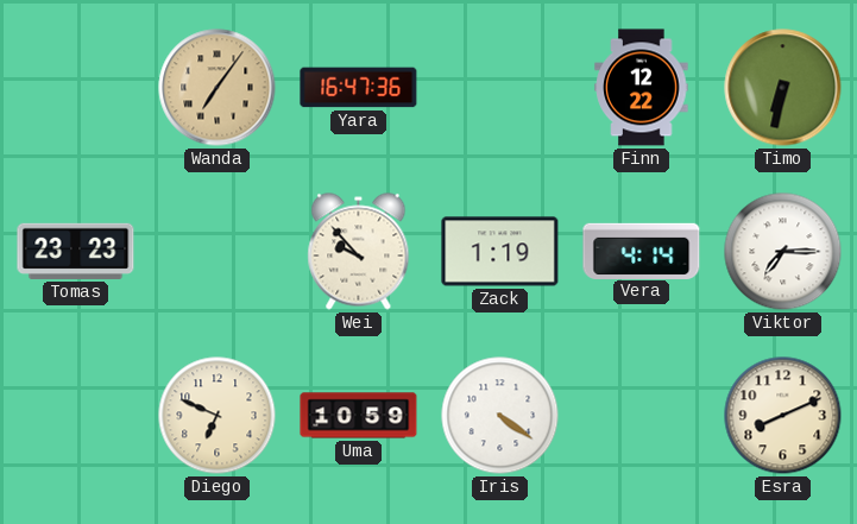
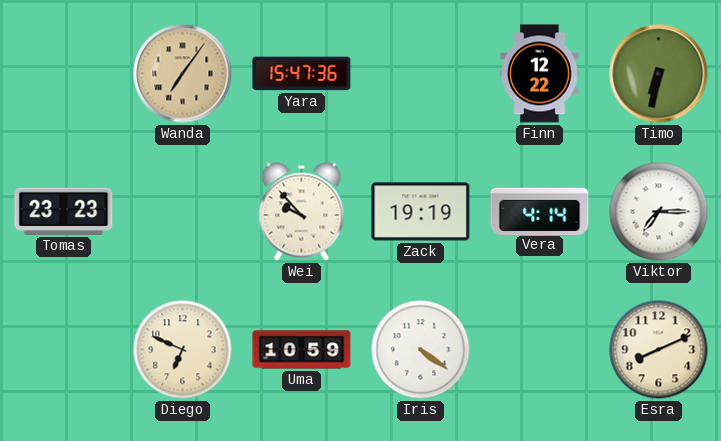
Yara: 16:47 -> 15:47
Zack: 1:19 -> 19:19
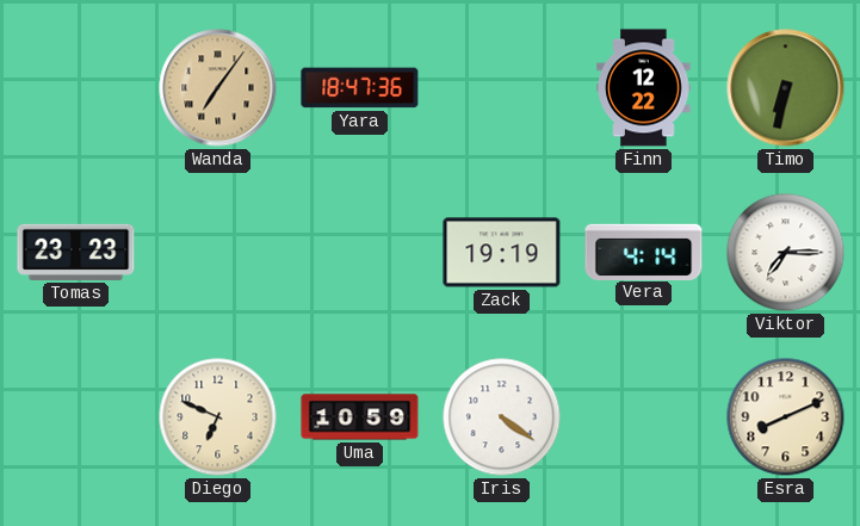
Yara: 15:47 -> 18:47
Wei: 9:53 -> none
